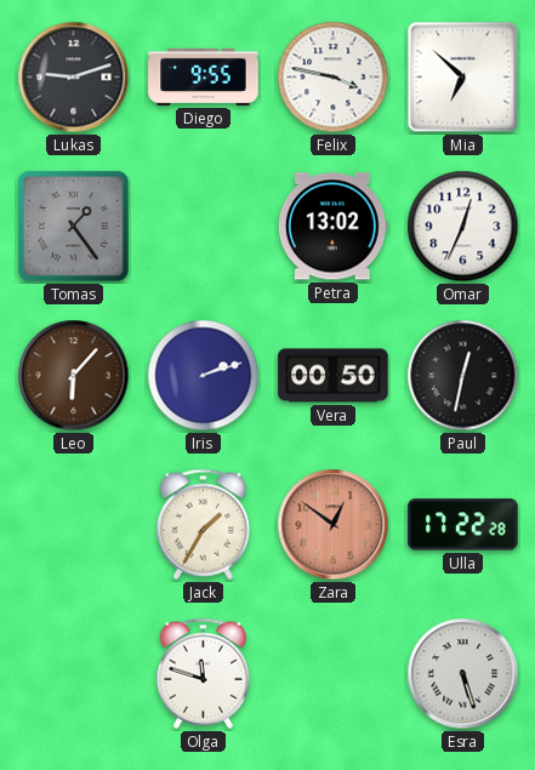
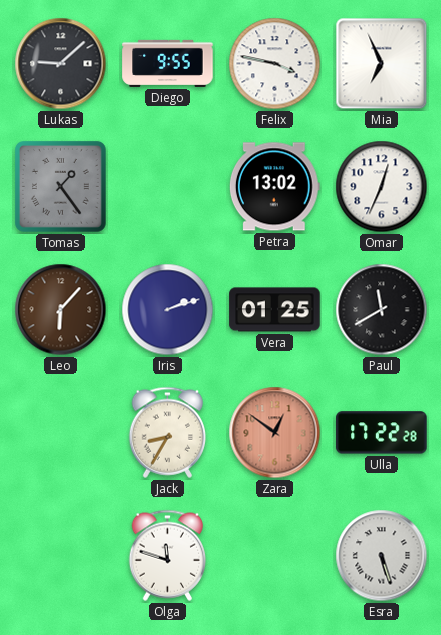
Lukas: 9:12 -> 9:08
Mia: 6:52 -> 6:56
Vera: 00:50 -> 01:25
Paul: 12:32 -> 11:40
Jack: 1:35 -> 8:35
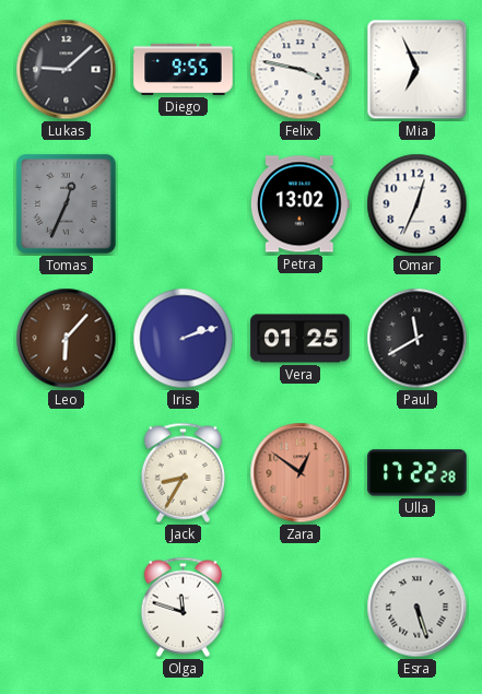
Tomas: 1:24 -> 12:34
